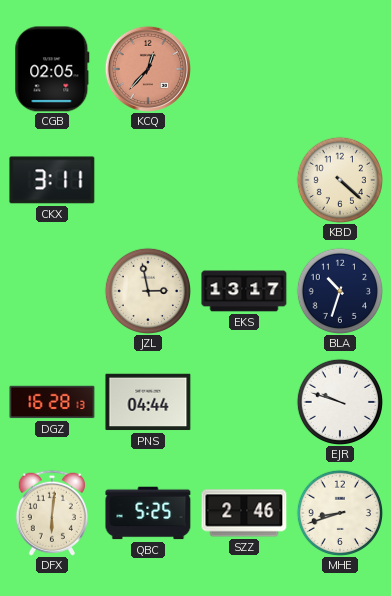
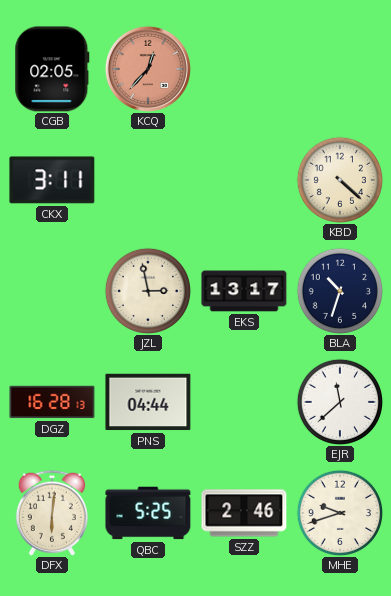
EJR: 9:48 -> 11:38
MHE: 8:42 -> 9:42
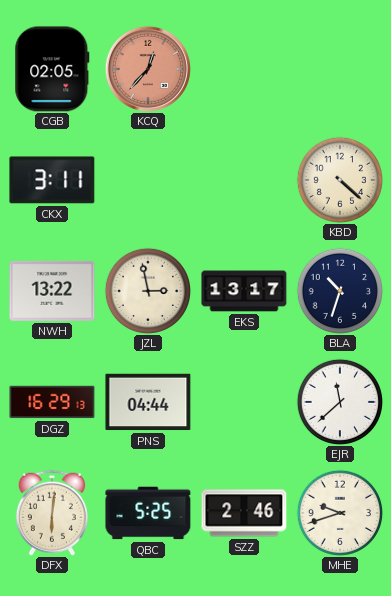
NWH: none -> 13:22
DGZ: 16:28 -> 16:29
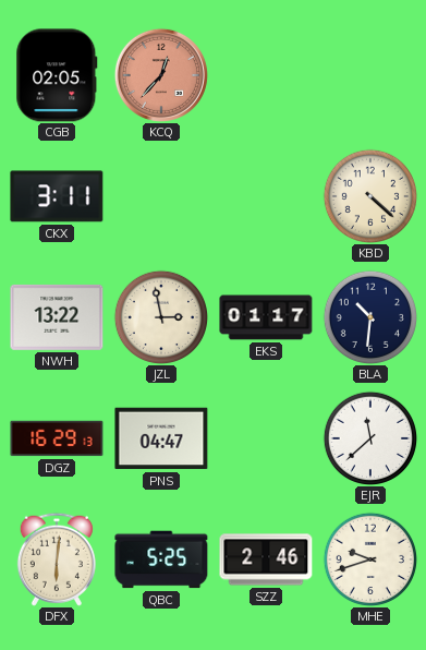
EKS: 13:17 -> 01:17
BLA: 10:33 -> 10:31
PNS: 04:44 -> 04:47
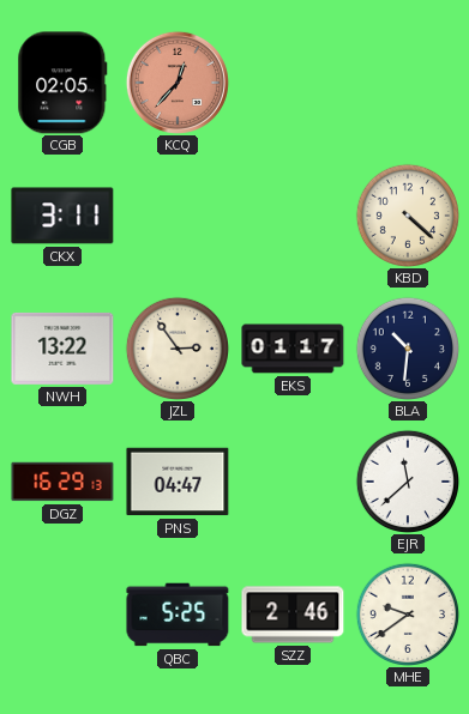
JZL: 2:58 -> 2:54
DFX: 6:01 -> none
MHE: 9:42 -> 9:39
